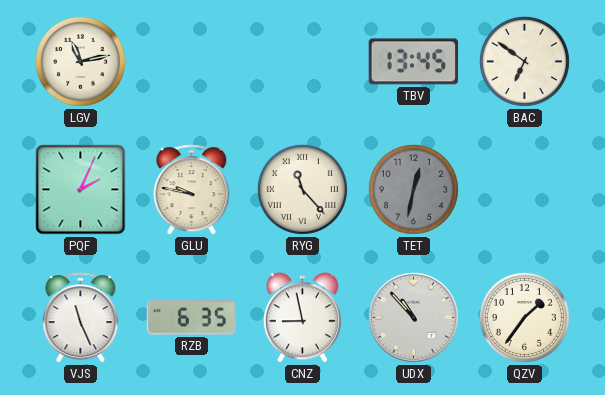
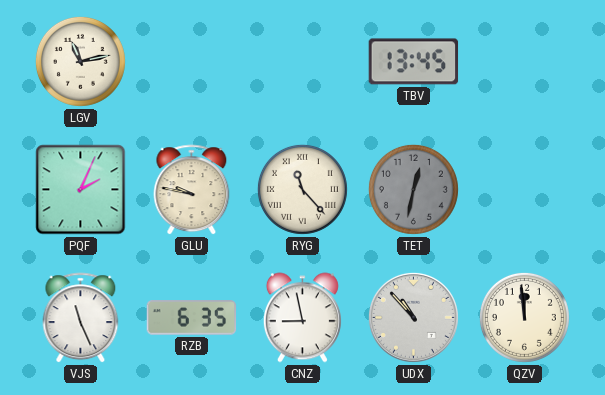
BAC: 6:51 -> none
QZV: 1:36 -> 11:59
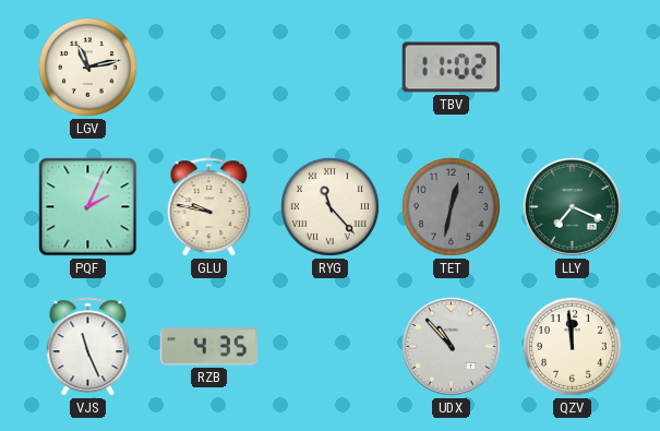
TBV: 13:45 -> 11:02
LLY: none -> 7:19
RZB: 6:35 -> 4:35
CNZ: 8:58 -> none
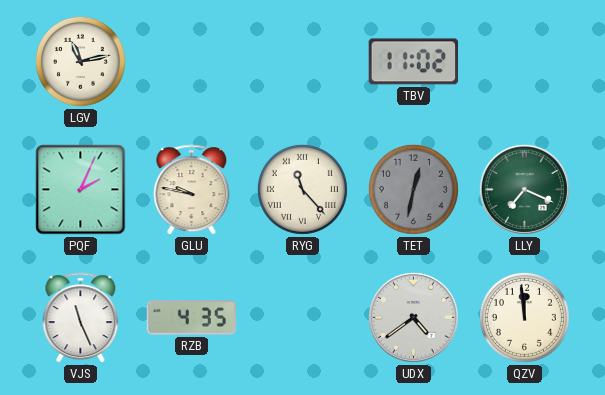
UDX: 10:53 -> 4:39
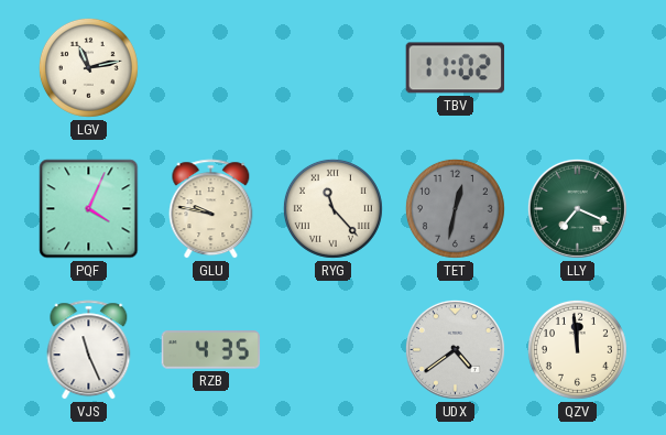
PQF: 2:04 -> 4:04
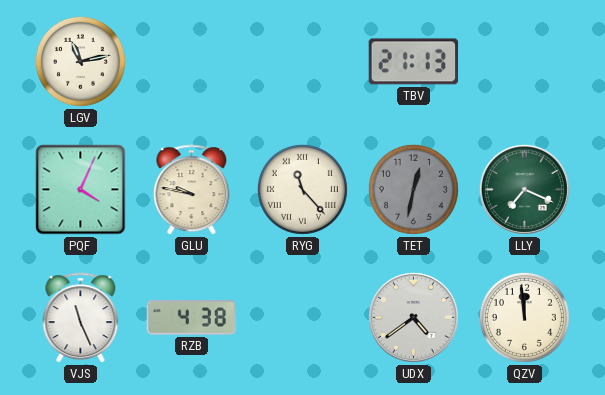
TBV: 11:02 -> 21:13
RZB: 4:35 -> 4:38
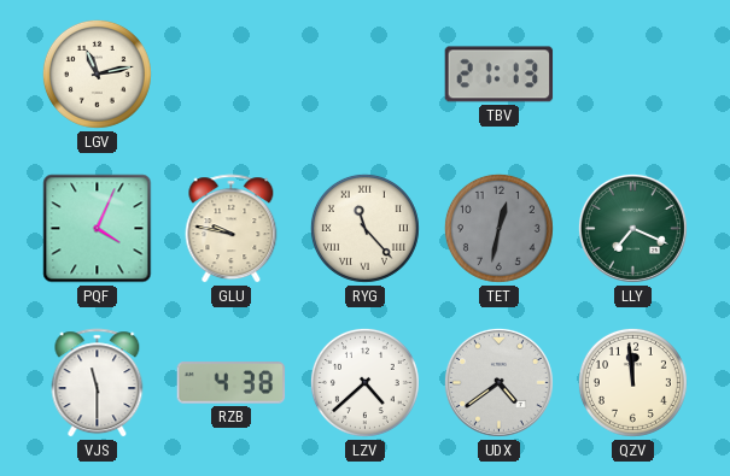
VJS: 11:26 -> 11:30
LZV: none -> 4:38
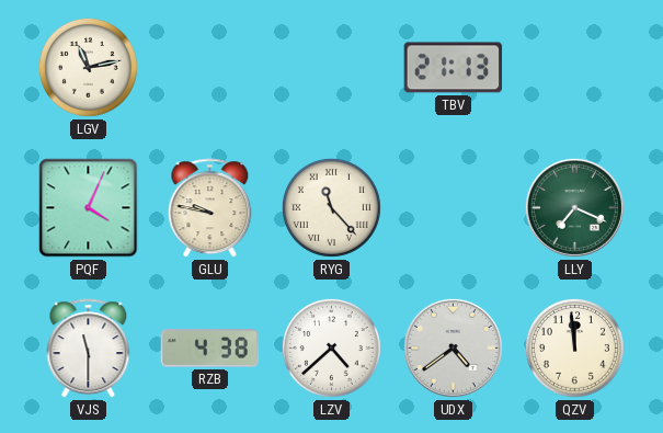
TET: 12:32 -> none
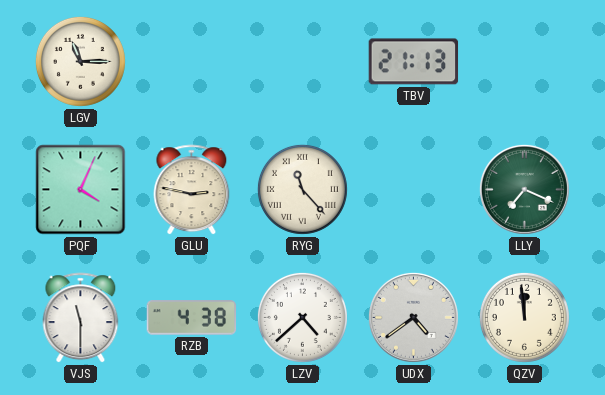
LGV: 11:13 -> 11:15
GLU: 9:47 -> 2:47
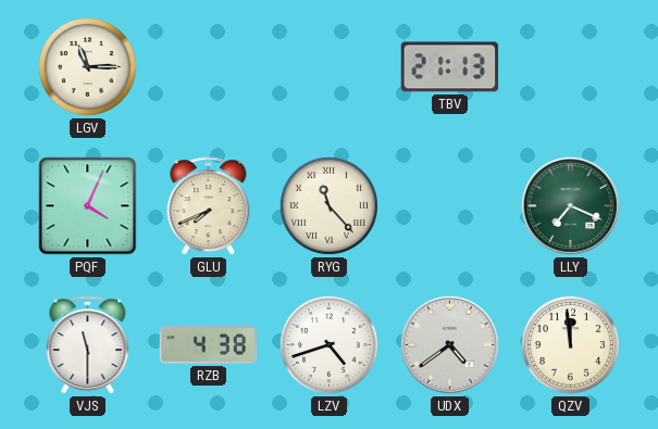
GLU: 2:47 -> 7:41
LZV: 4:38 -> 4:42
